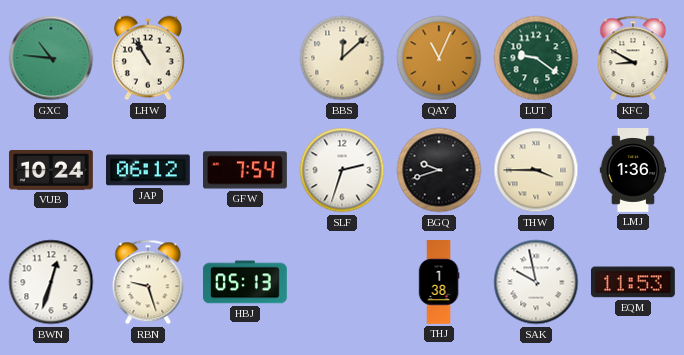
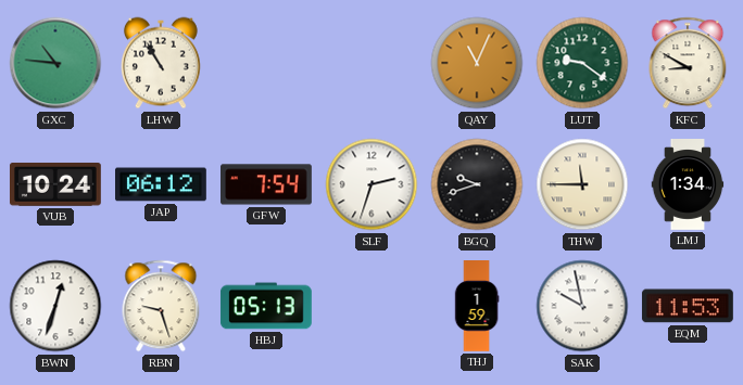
BBS: 12:08 -> none
THW: 3:45 -> 11:45
LMJ: 1:36 -> 1:34
THJ: 1:38 -> 1:59
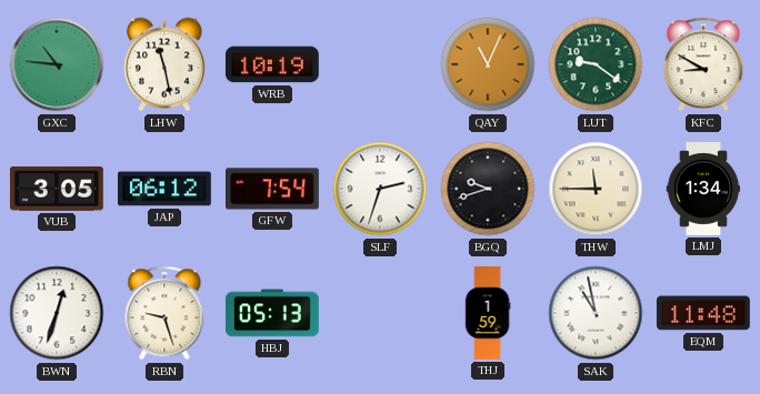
LHW: 10:55 -> 11:28
WRB: none -> 10:19
VUB: 10:24 -> 3:05
SAK: 9:58 -> 10:58
EQM: 11:53 -> 11:48
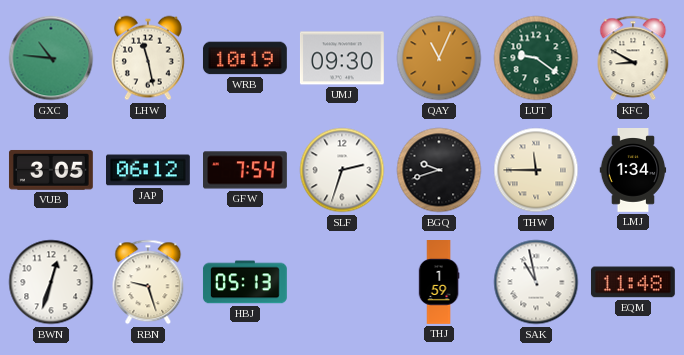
UMJ: none -> 09:30
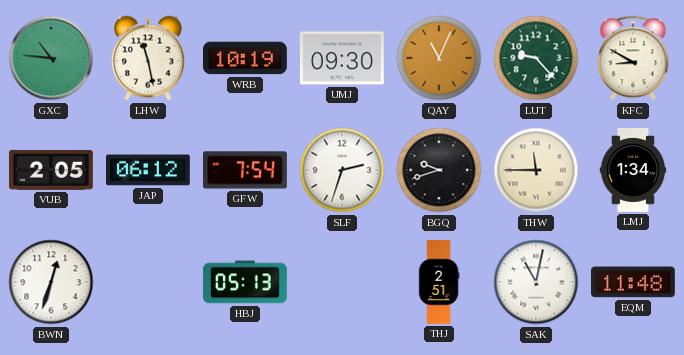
LUT: 9:21 -> 9:23
VUB: 3:05 -> 2:05
RBN: 9:27 -> none
THJ: 1:59 -> 2:51
SAK: 10:58 -> 11:02
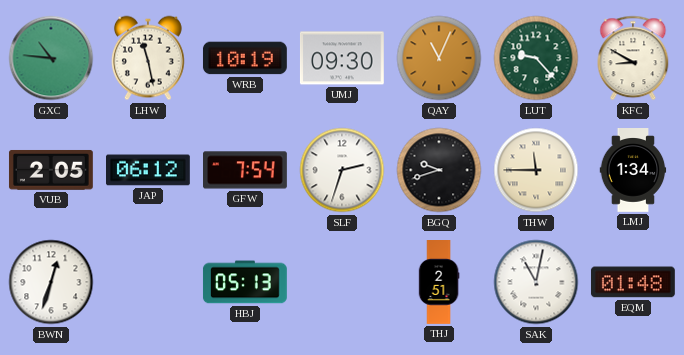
EQM: 11:48 -> 01:48
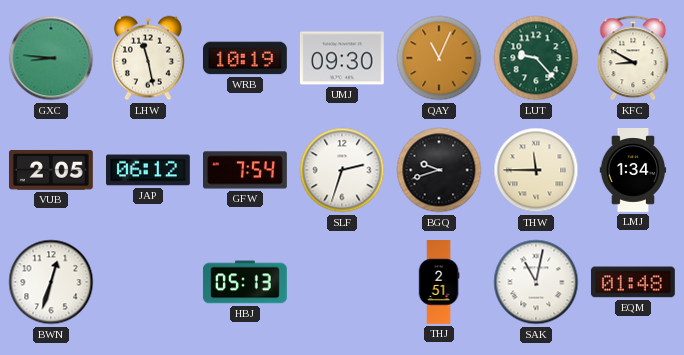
GXC: 10:46 -> 8:46
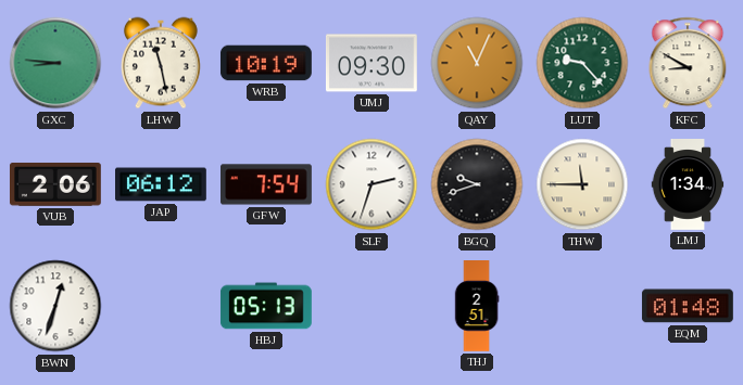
VUB: 2:05 -> 2:06
SAK: 11:02 -> none
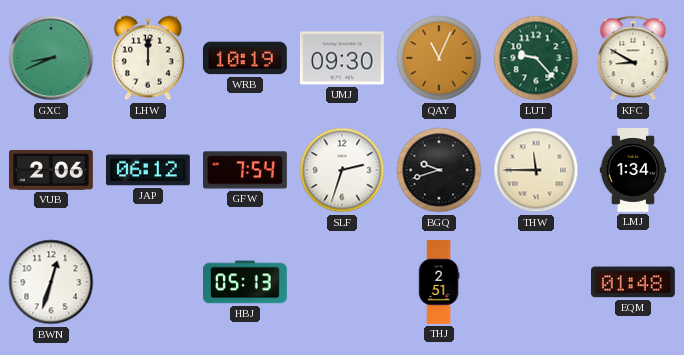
GXC: 8:46 -> 8:41
LHW: 11:28 -> 12:00
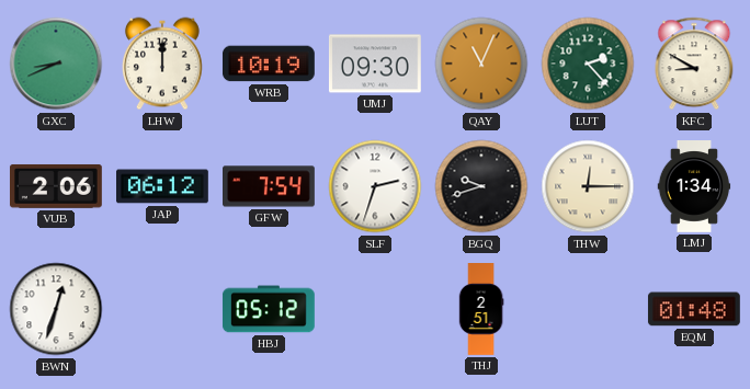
LUT: 9:23 -> 2:23
THW: 11:45 -> 12:15
HBJ: 05:13 -> 05:12
